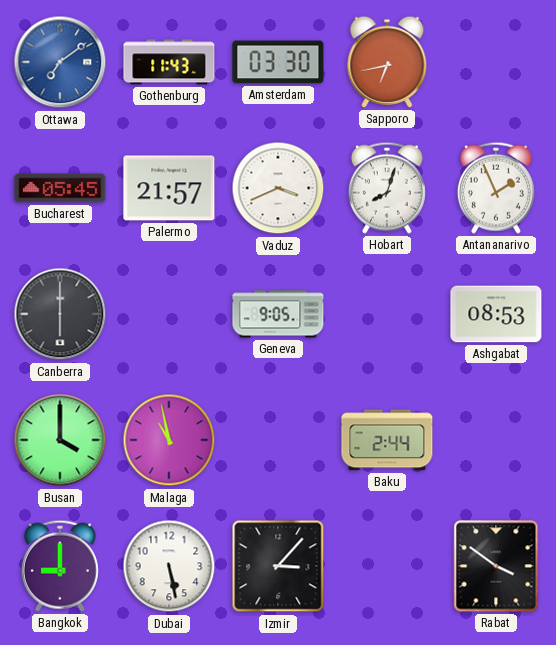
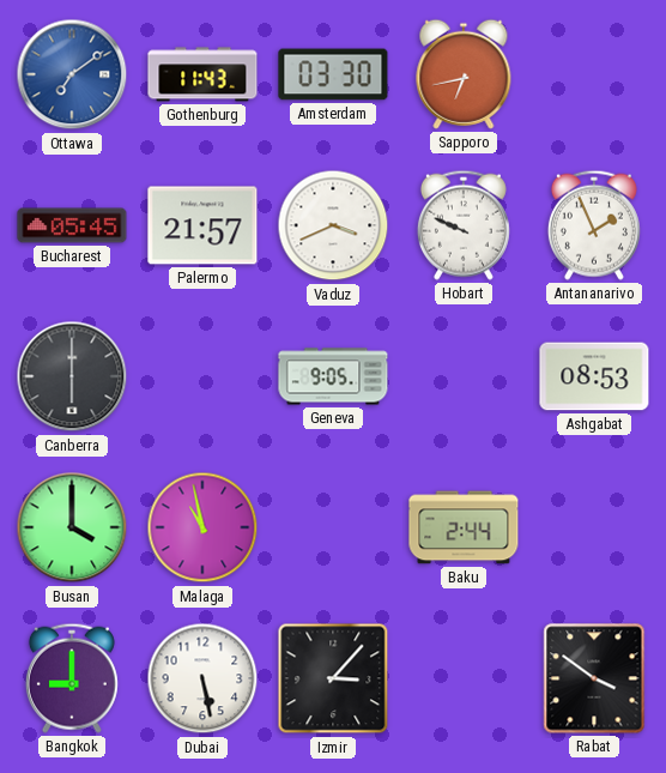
Hobart: 8:03 -> 9:49
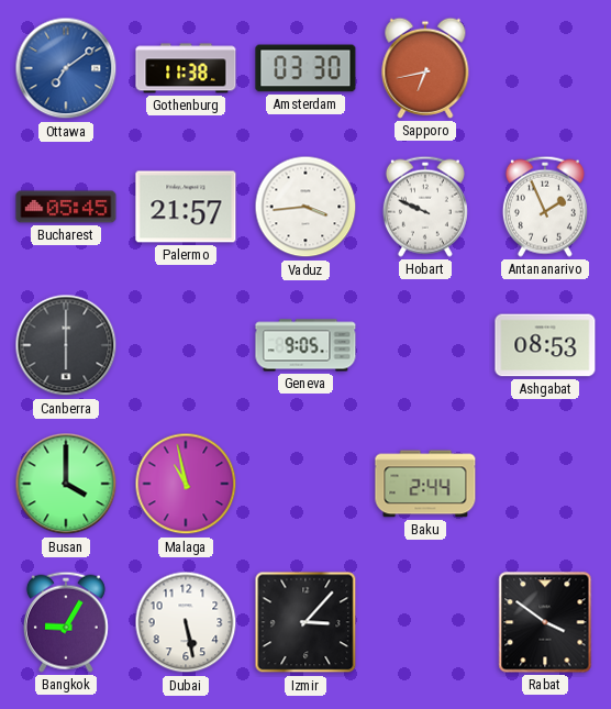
Gothenburg: 11:43 -> 11:38
Vaduz: 3:41 -> 3:44
Bangkok: 9:00 -> 9:05
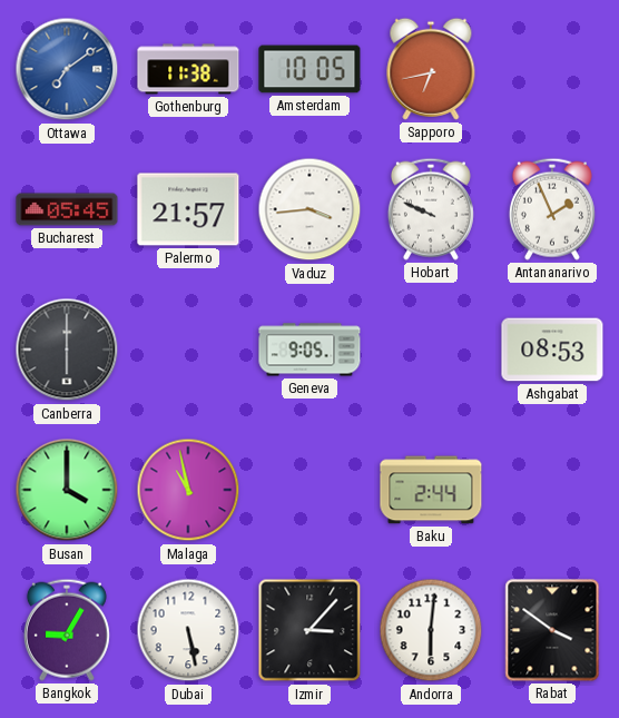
Amsterdam: 03:30 -> 10:05
Andorra: none -> 6:01
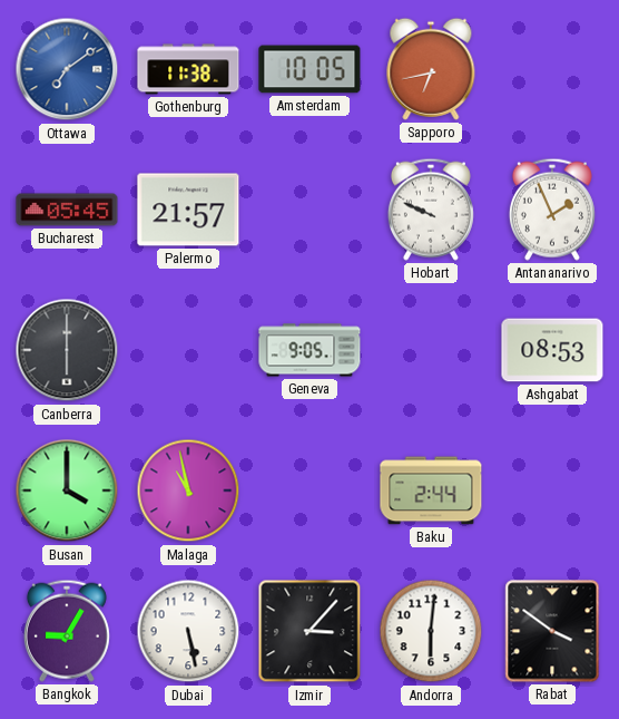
Vaduz: 3:44 -> none
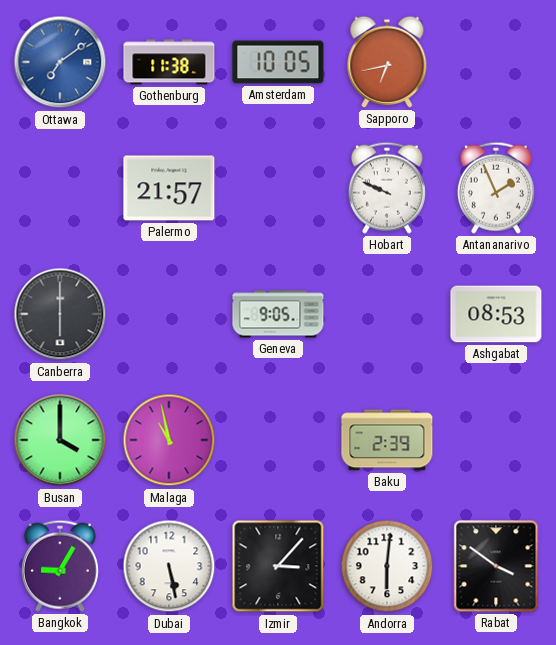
Bucharest: 05:45 -> none
Baku: 2:44 -> 2:39
